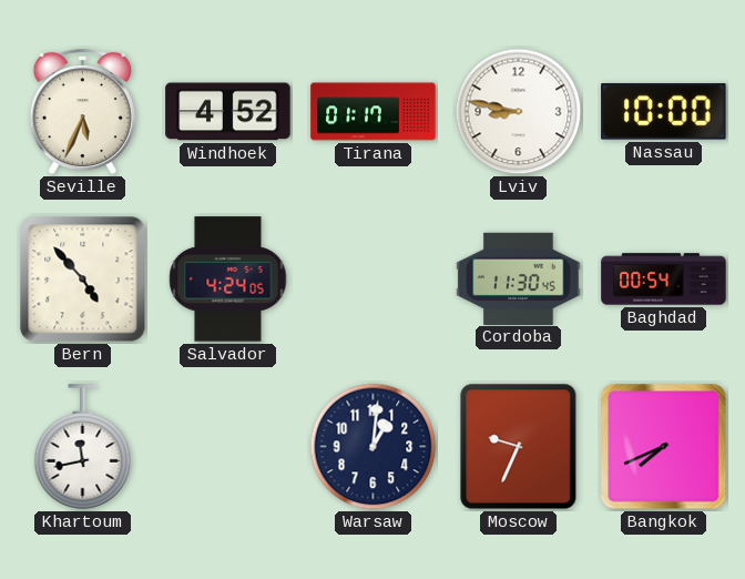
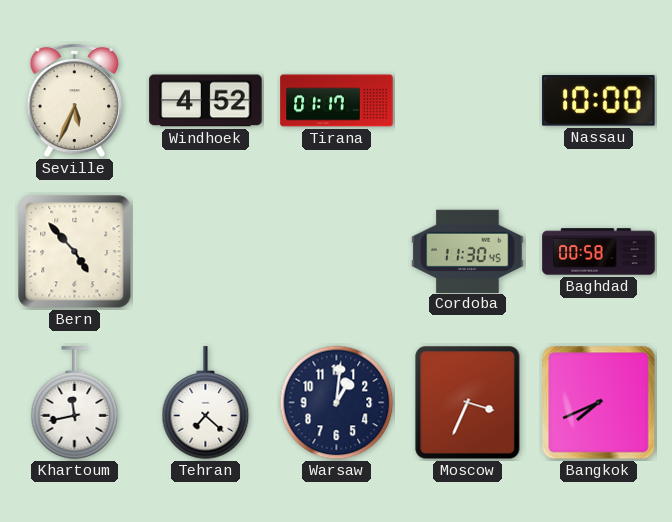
Lviv: 8:47 -> none
Salvador: 4:24 -> none
Baghdad: 00:54 -> 00:58
Tehran: none -> 7:22
Moscow: 9:34 -> 3:34
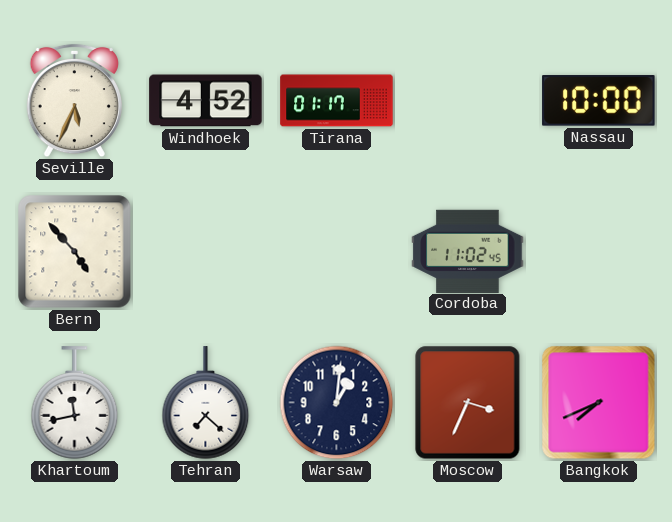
Cordoba: 11:30 -> 11:02
Baghdad: 00:58 -> none
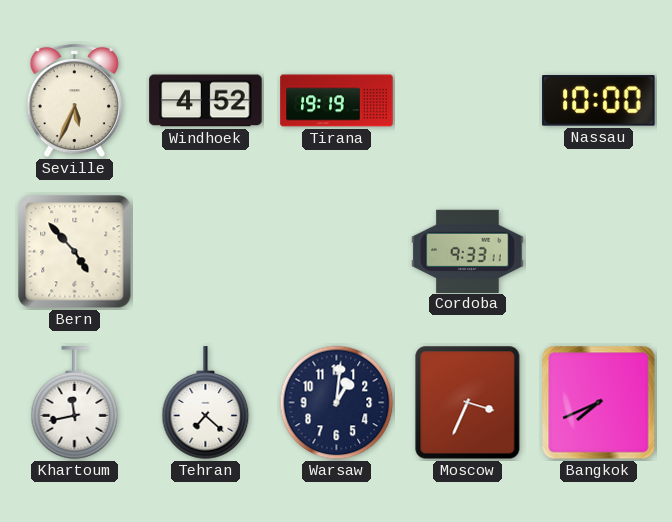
Tirana: 01:17 -> 19:19
Cordoba: 11:02 -> 9:33
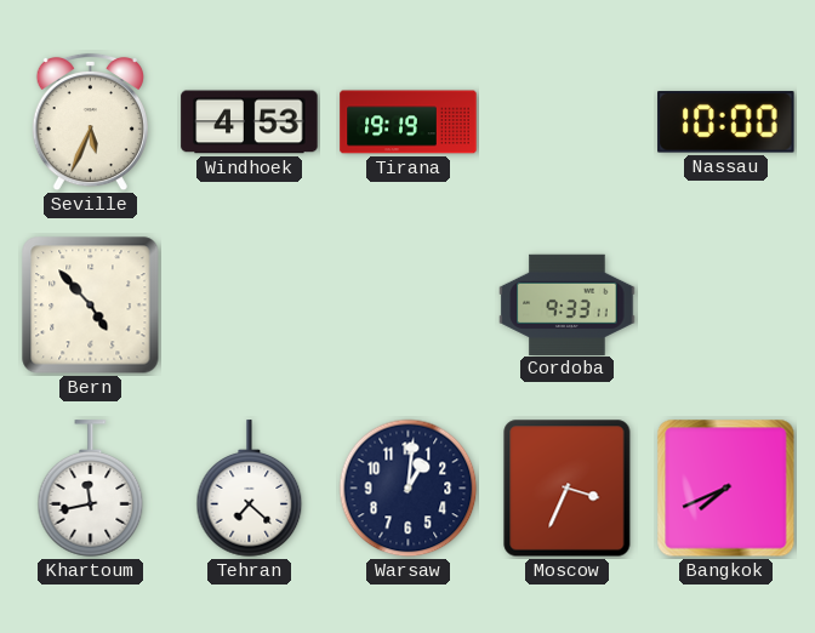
Windhoek: 4:52 -> 4:53
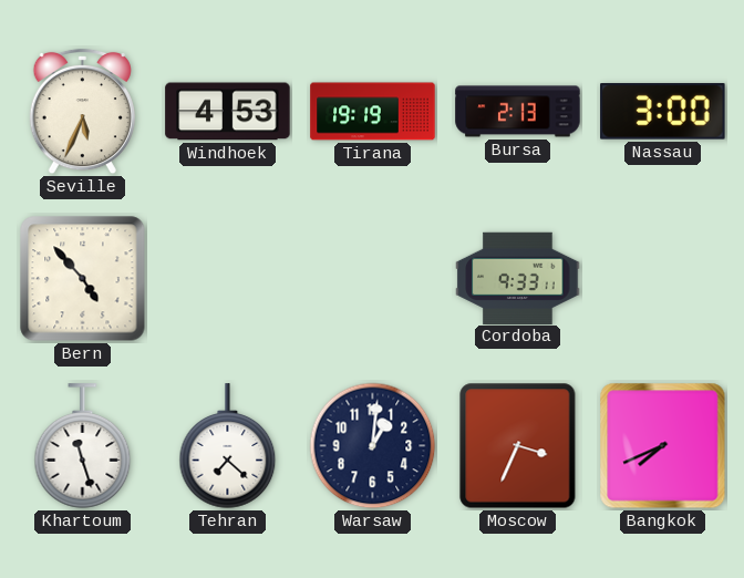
Bursa: none -> 2:13
Nassau: 10:00 -> 3:00
Khartoum: 11:43 -> 11:27
